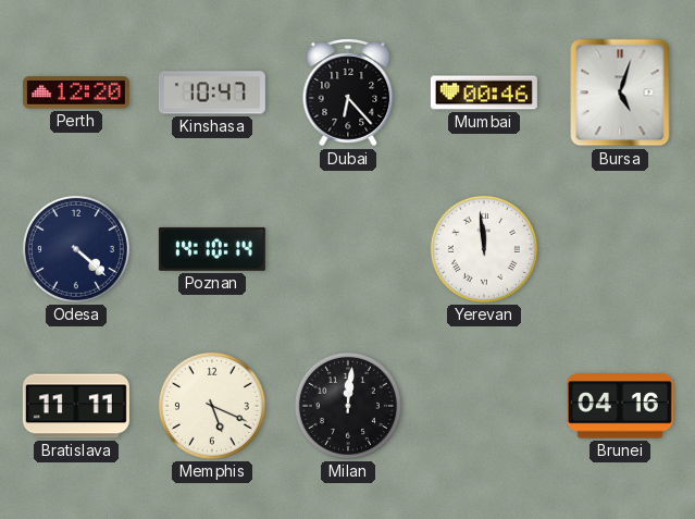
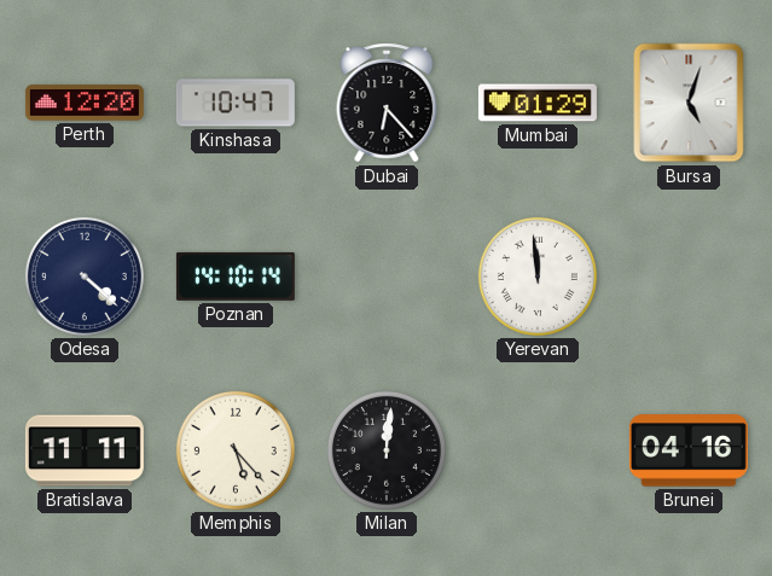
Mumbai: 00:46 -> 01:29
Memphis: 5:19 -> 5:23
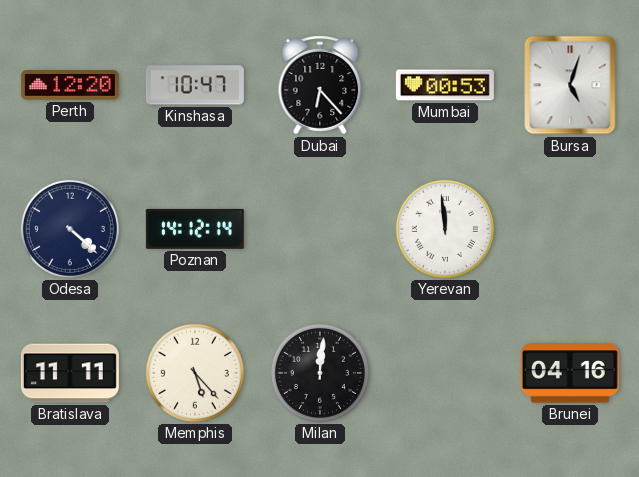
Mumbai: 01:29 -> 00:53
Poznan: 14:10 -> 14:12
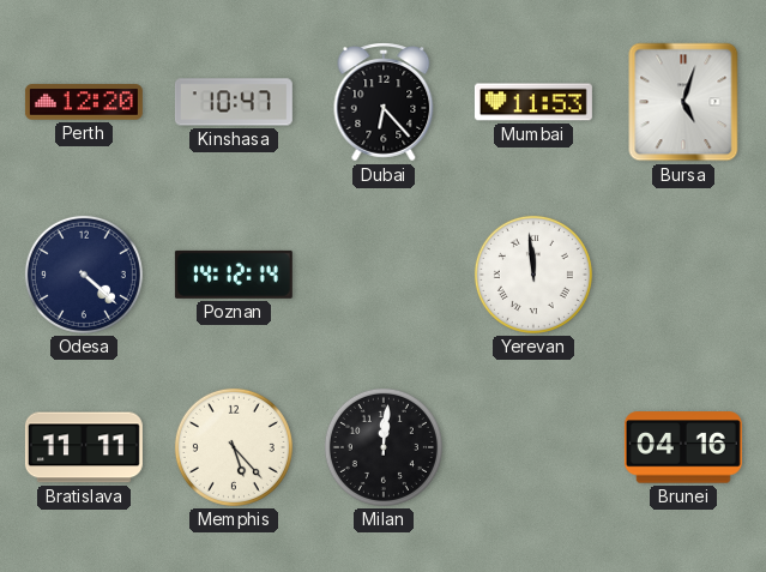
Mumbai: 00:53 -> 11:53
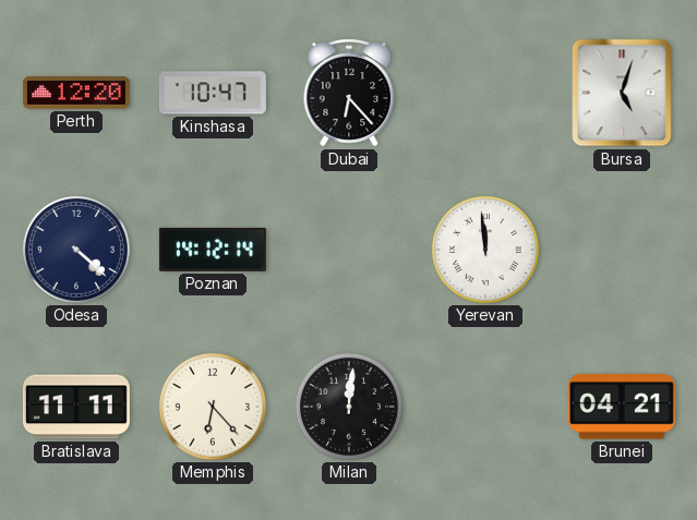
Mumbai: 11:53 -> none
Memphis: 5:23 -> 6:23
Brunei: 04:16 -> 04:21
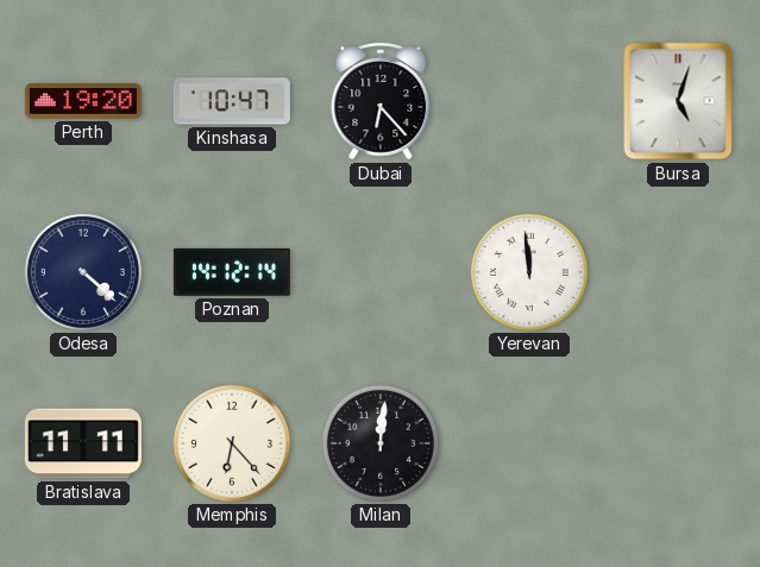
Perth: 12:20 -> 19:20
Brunei: 04:21 -> none
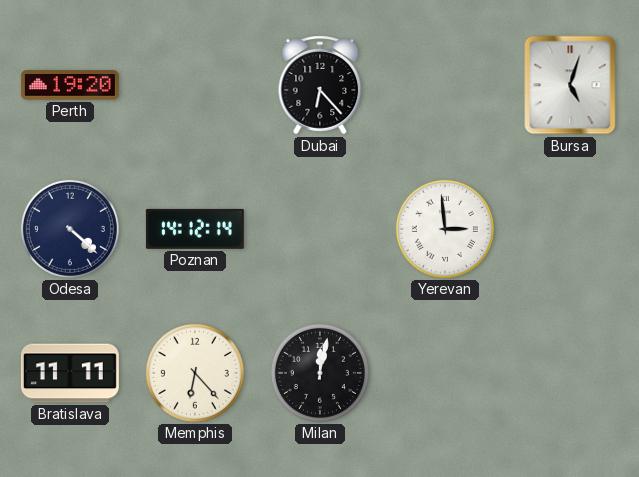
Kinshasa: 10:47 -> none
Yerevan: 11:59 -> 2:59
Milan: 12:01 -> 12:02
